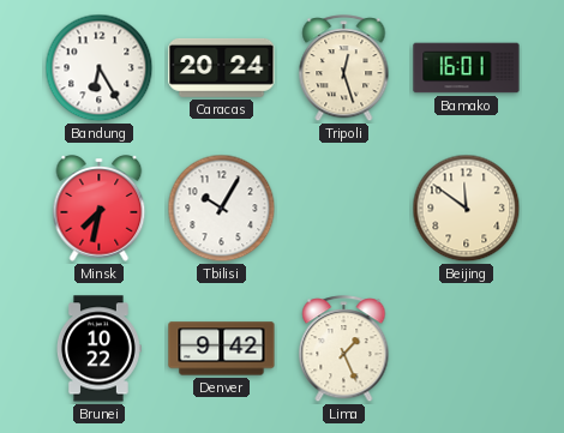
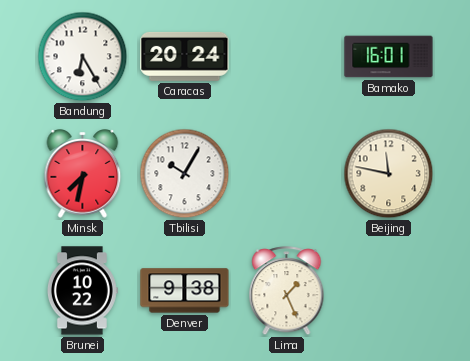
Tripoli: 12:27 -> none
Beijing: 11:51 -> 11:47
Denver: 9:42 -> 9:38
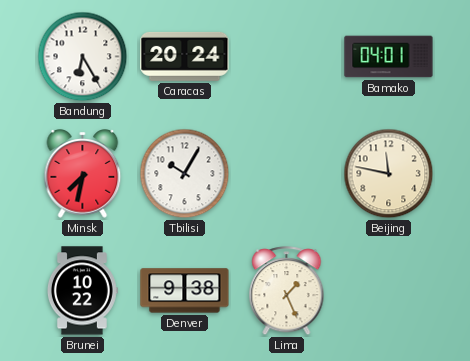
Bamako: 16:01 -> 04:01
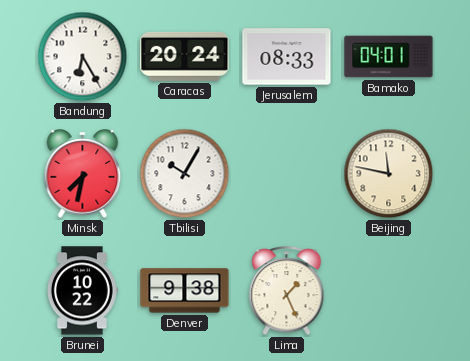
Jerusalem: none -> 08:33
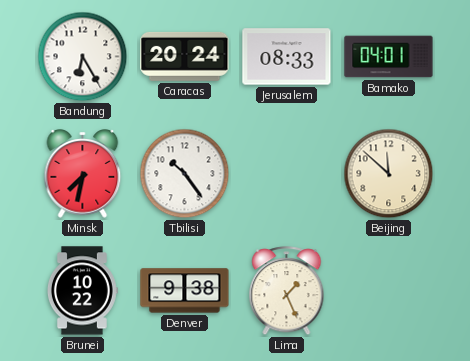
Tbilisi: 10:05 -> 10:24
Beijing: 11:47 -> 11:52
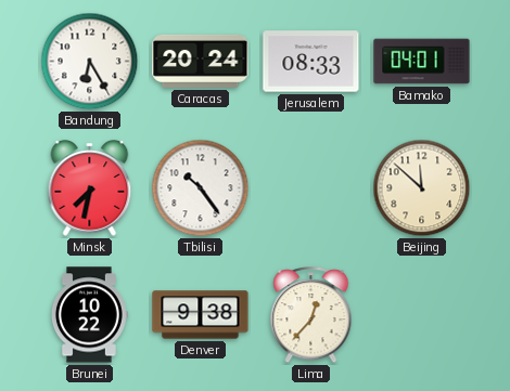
Lima: 1:26 -> 12:37
